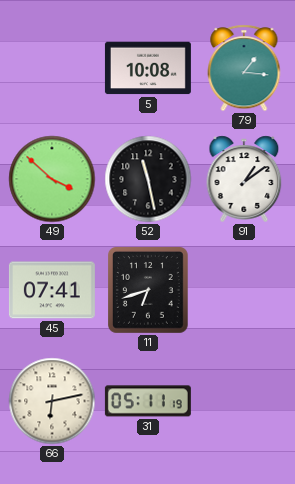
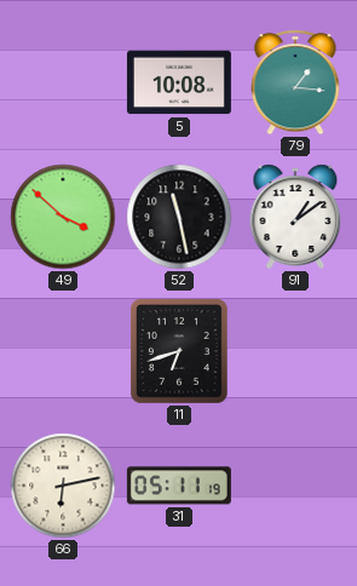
45: 07:41 -> none
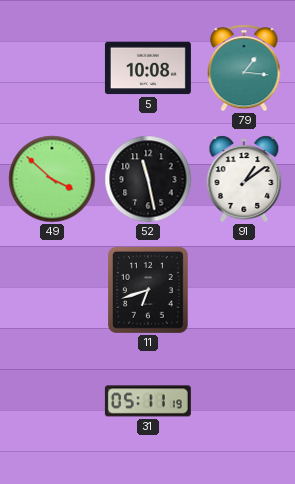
66: 6:13 -> none
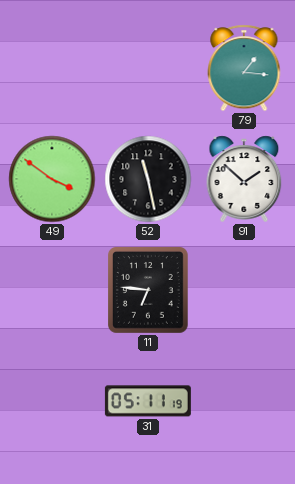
5: 10:08 -> none
49: 3:52 -> 3:51
91: 1:09 -> 1:52
11: 6:42 -> 6:46
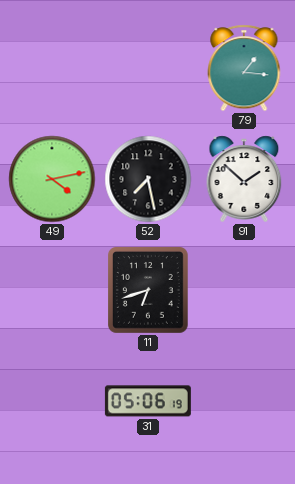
49: 3:51 -> 4:13
52: 11:28 -> 7:28
11: 6:46 -> 6:42
31: 05:11 -> 05:06
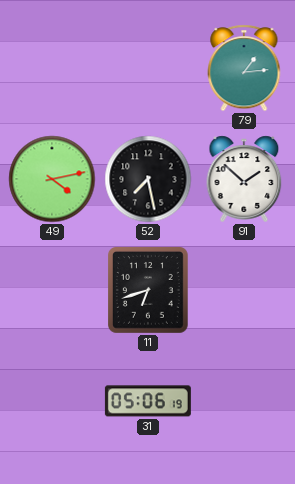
79: 1:16 -> 1:14
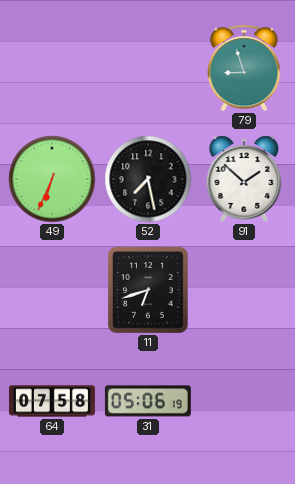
79: 1:14 -> 8:57
49: 4:13 -> 6:34
64: none -> 07:58
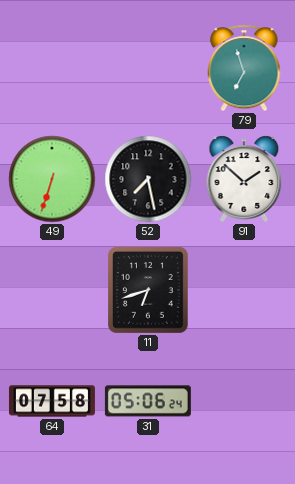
79: 8:57 -> 6:57
49: 6:34 -> 6:33
31: 05:06:19 -> 05:06:24
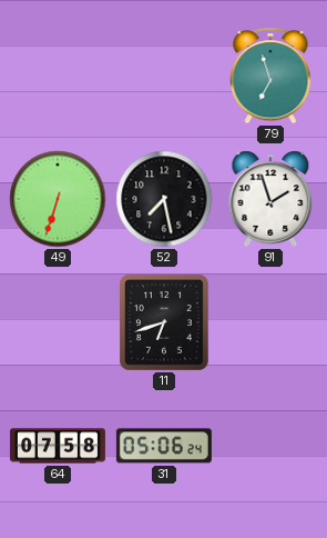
91: 1:52 -> 1:57
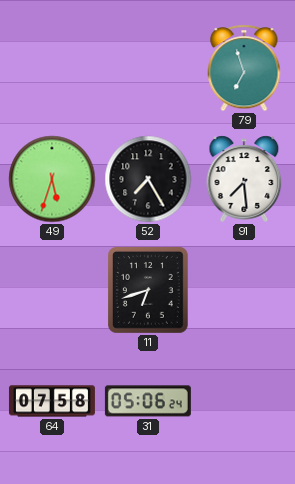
49: 6:33 -> 5:33
52: 7:28 -> 7:25
91: 1:57 -> 7:29
